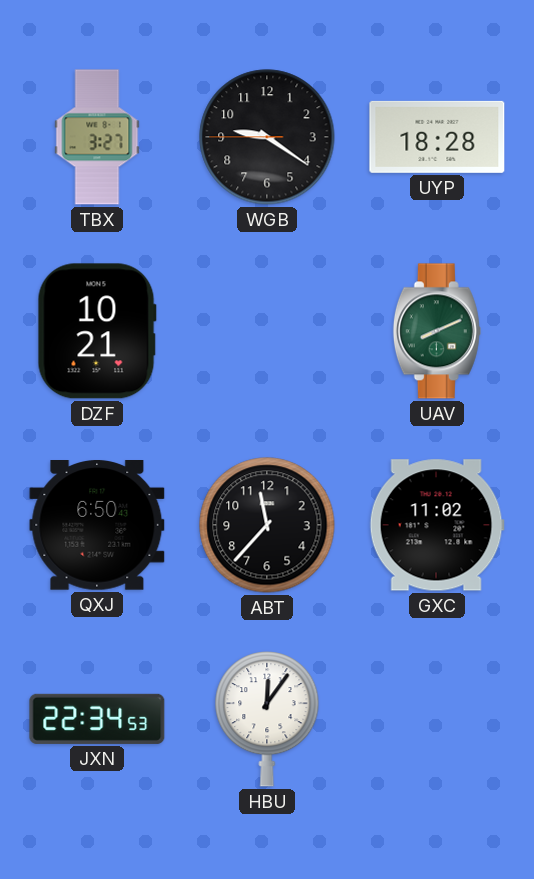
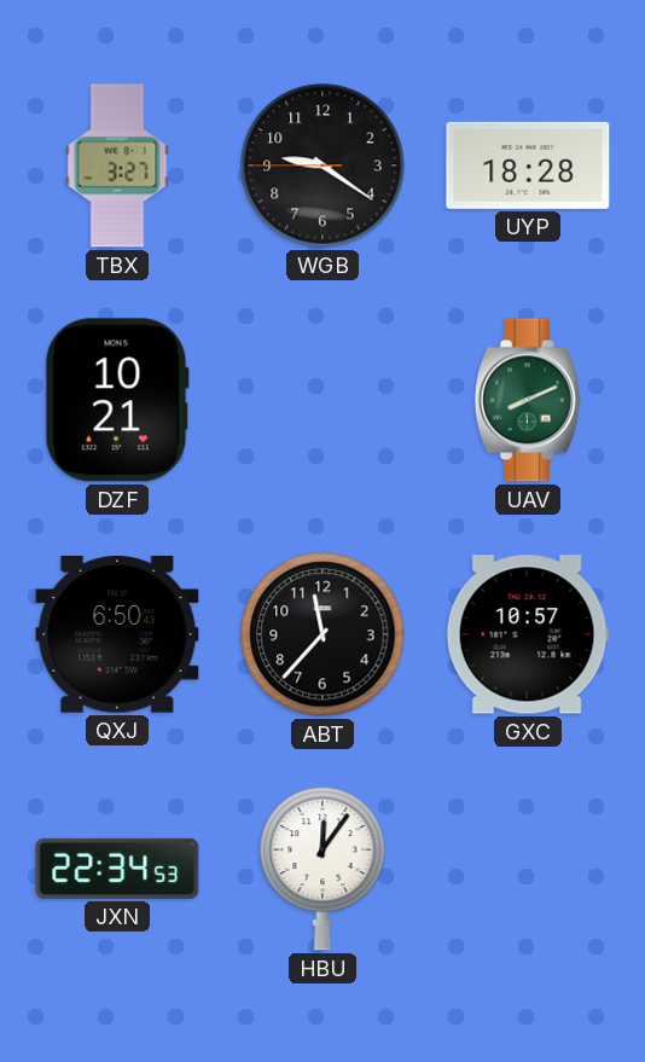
GXC: 11:02 -> 10:57
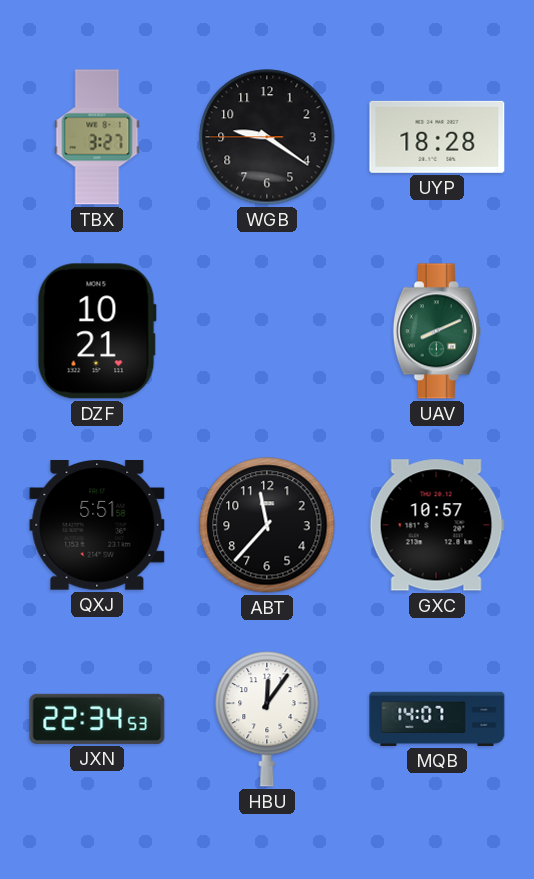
QXJ: 6:50 -> 5:51
MQB: none -> 14:07
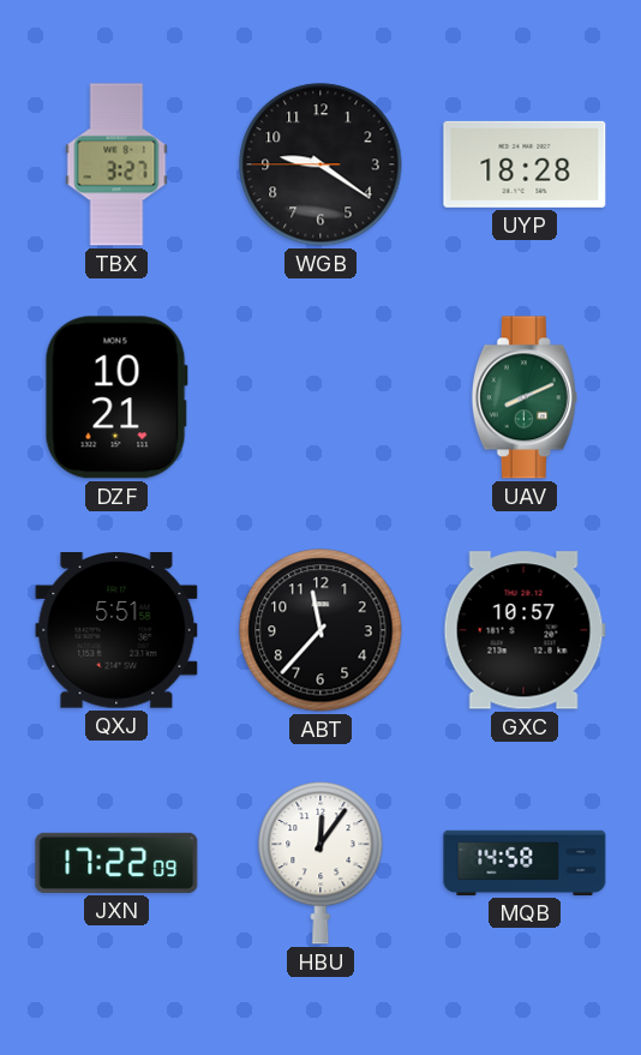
JXN: 22:34 -> 17:22
MQB: 14:07 -> 14:58
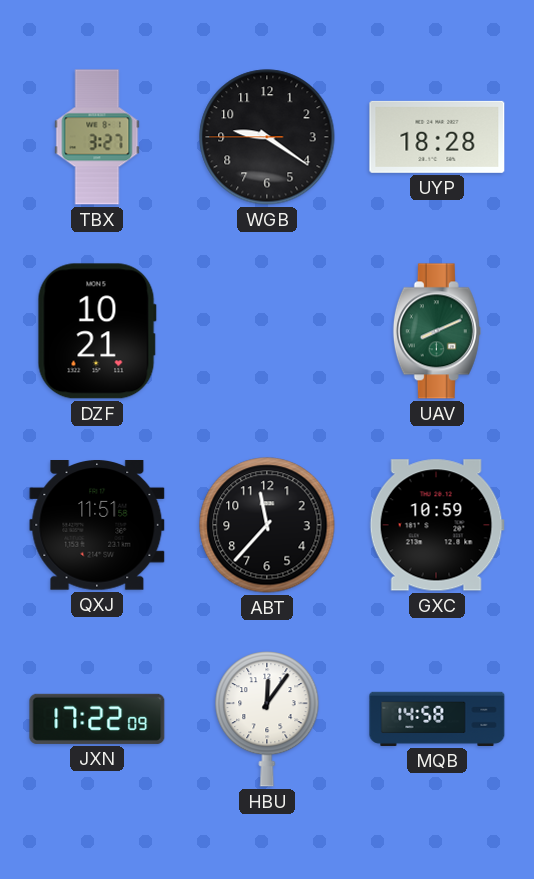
QXJ: 5:51 -> 11:51
GXC: 10:57 -> 10:59
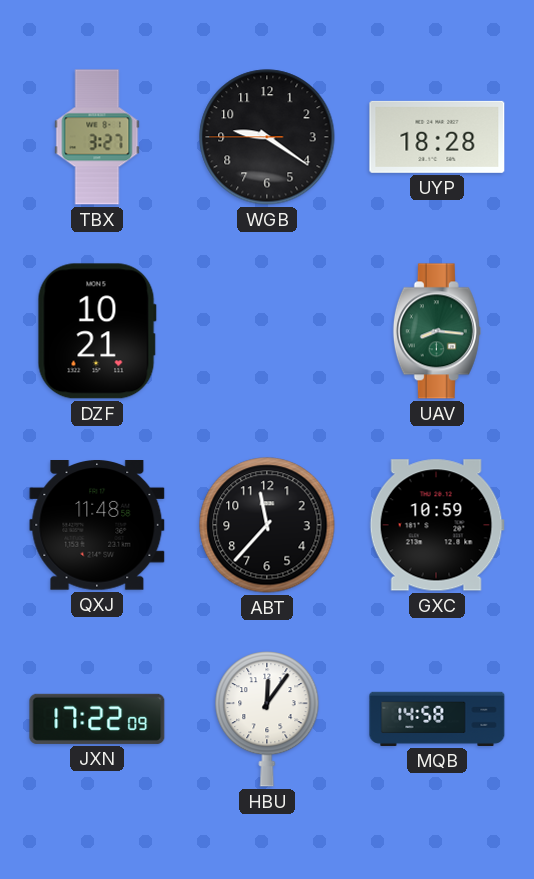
UAV: 8:11 -> 8:16
QXJ: 11:51 -> 11:48
